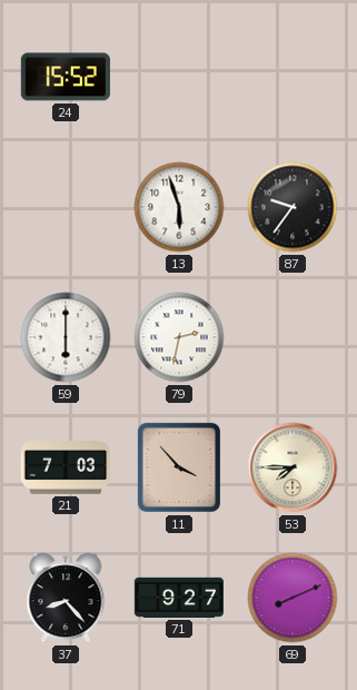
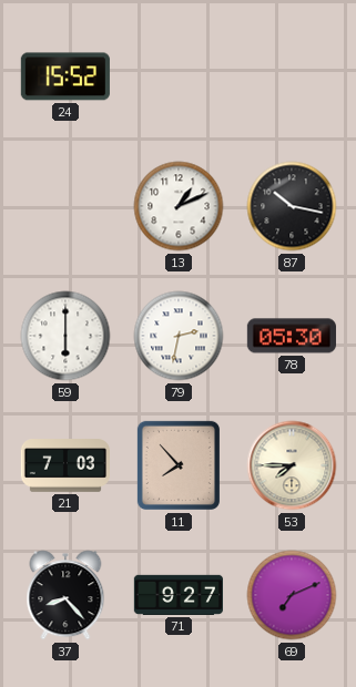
13: 5:57 -> 1:11
87: 9:36 -> 10:17
78: none -> 05:30
11: 3:53 -> 7:53
69: 8:11 -> 7:11
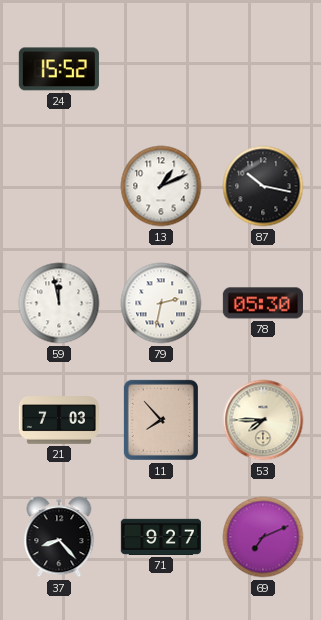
59: 6:00 -> 11:58
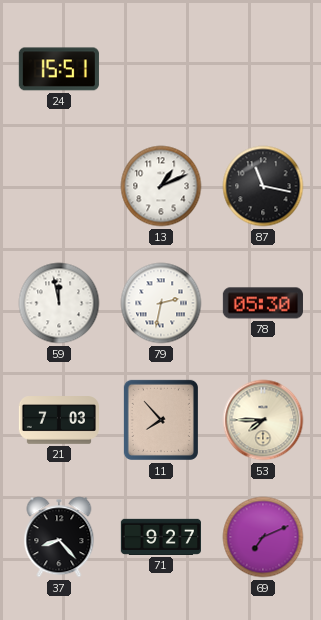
24: 15:52 -> 15:51
87: 10:17 -> 11:17
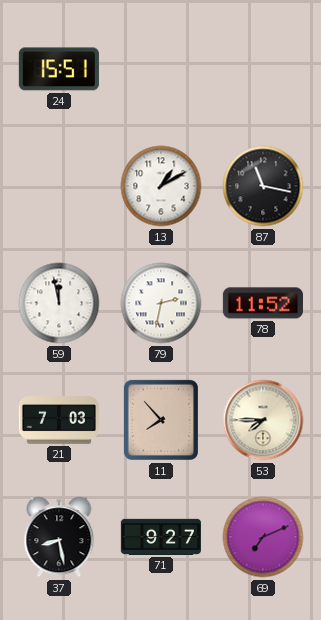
13: 1:11 -> 1:10
78: 05:30 -> 11:52
37: 8:23 -> 8:28
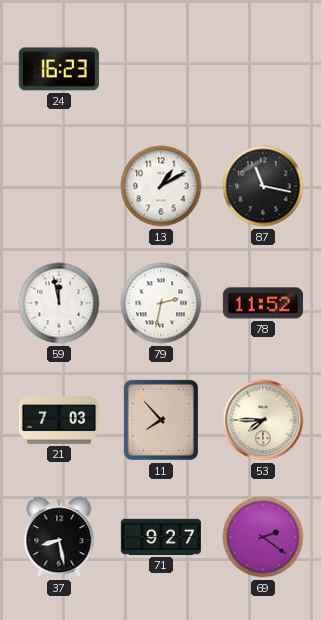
24: 15:51 -> 16:23
69: 7:11 -> 2:21
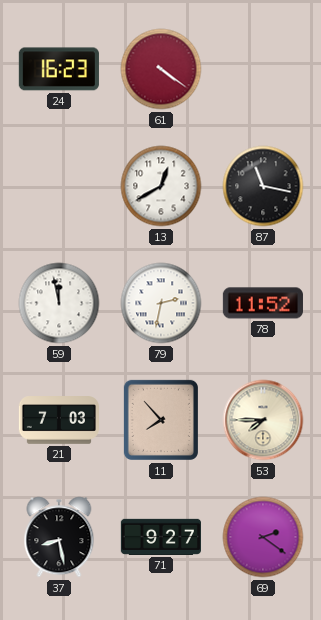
61: none -> 4:21
13: 1:10 -> 12:40
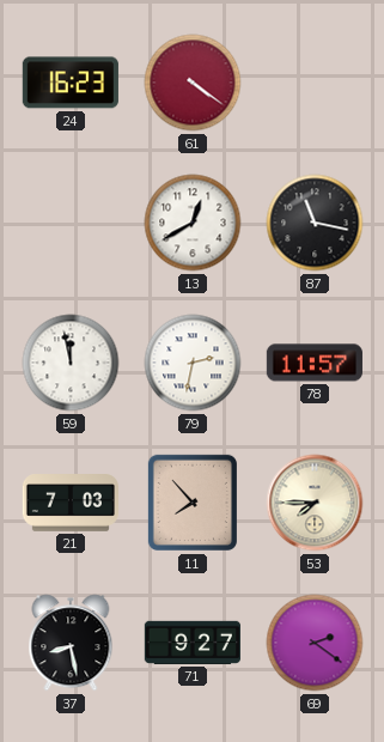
78: 11:52 -> 11:57
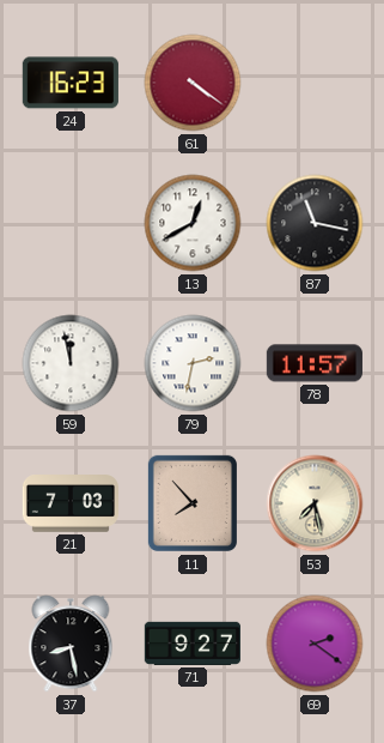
53: 7:45 -> 7:28
